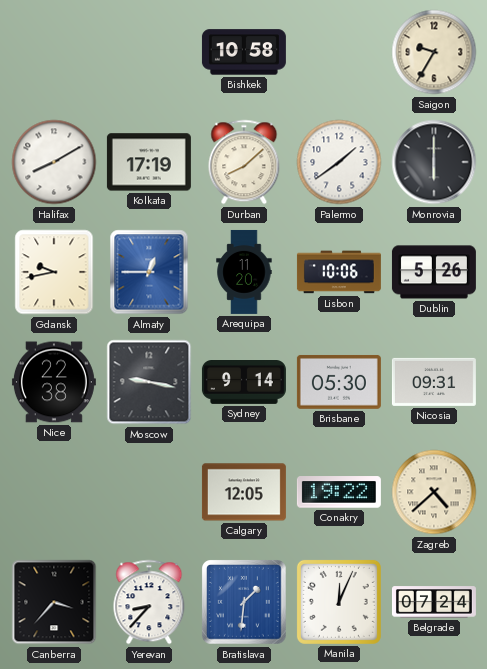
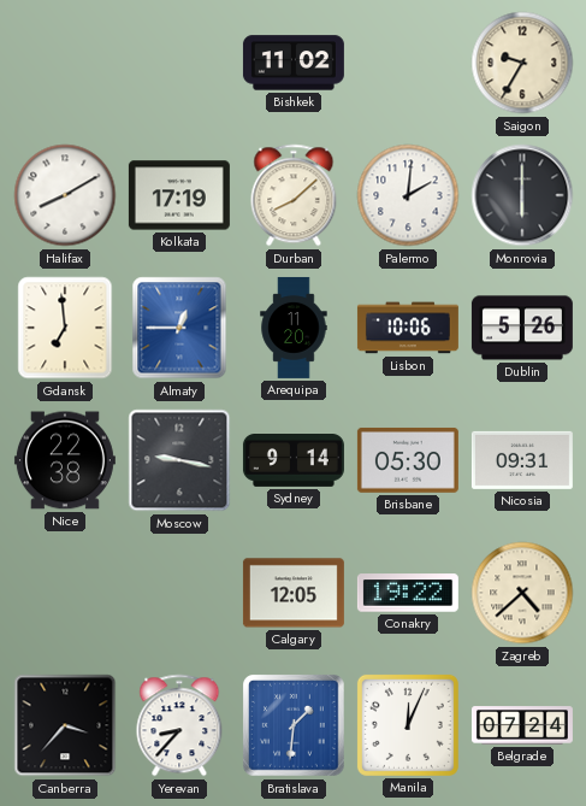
Bishkek: 10:58 -> 11:02
Palermo: 1:39 -> 2:01
Gdansk: 9:43 -> 6:59
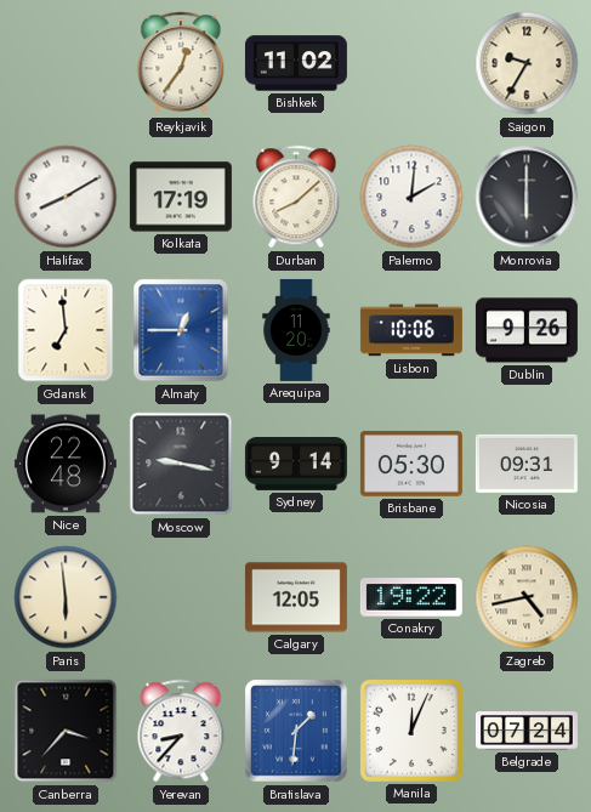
Reykjavik: none -> 12:36
Dublin: 5:26 -> 9:26
Nice: 22:38 -> 22:48
Paris: none -> 5:59
Zagreb: 4:38 -> 4:43
